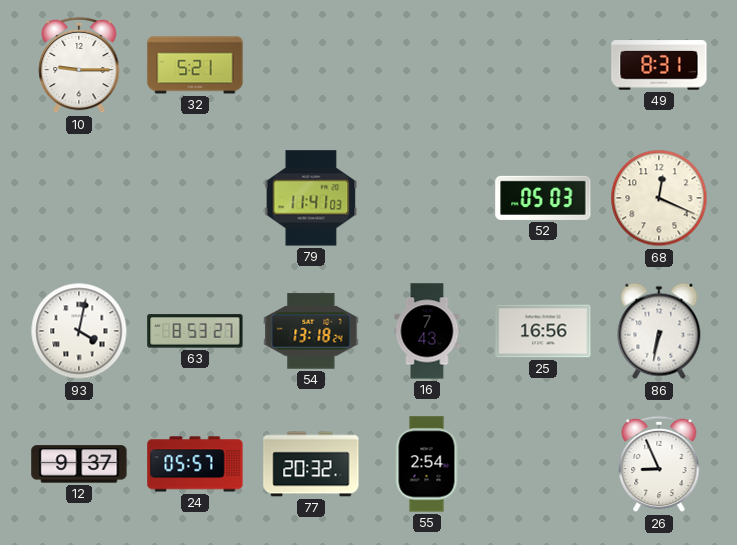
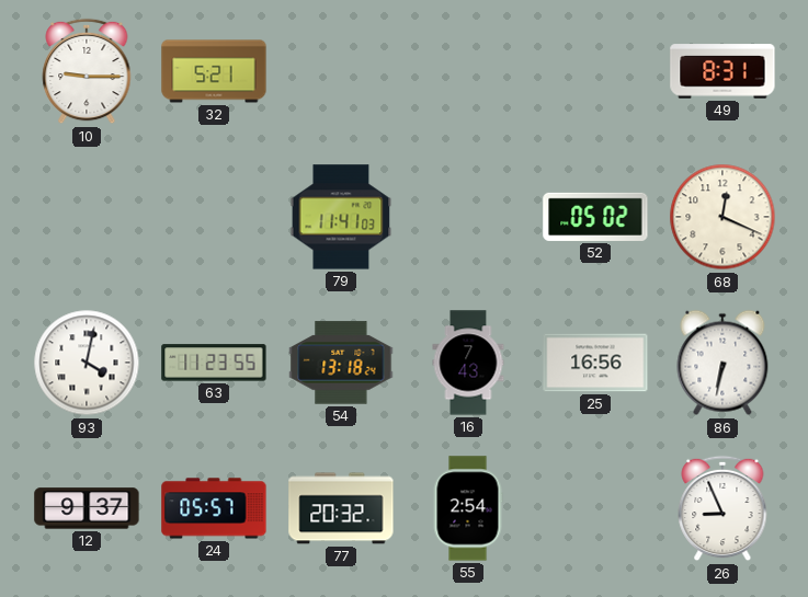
52: 05:03 -> 05:02
63: 8:53 -> 11:23
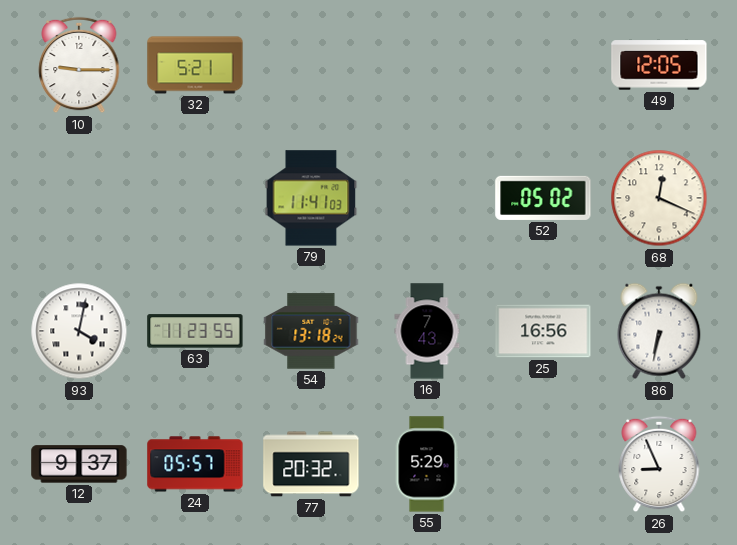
49: 8:31 -> 12:05
55: 2:54 -> 5:29
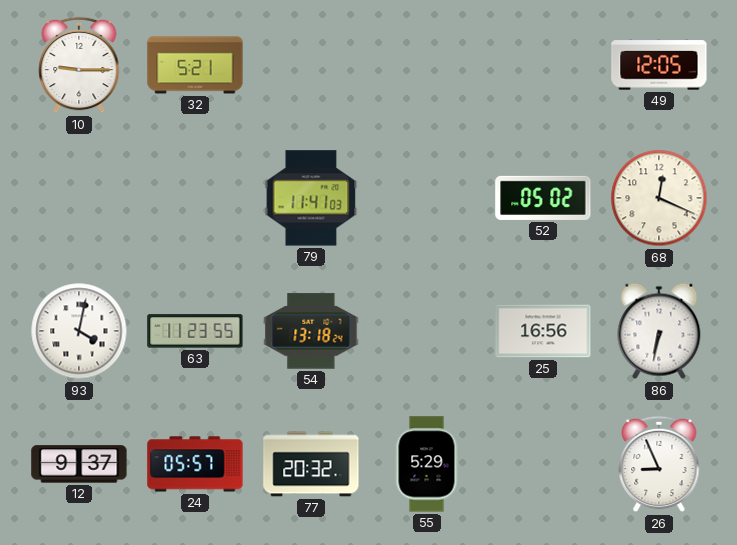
16: 7:43 -> none
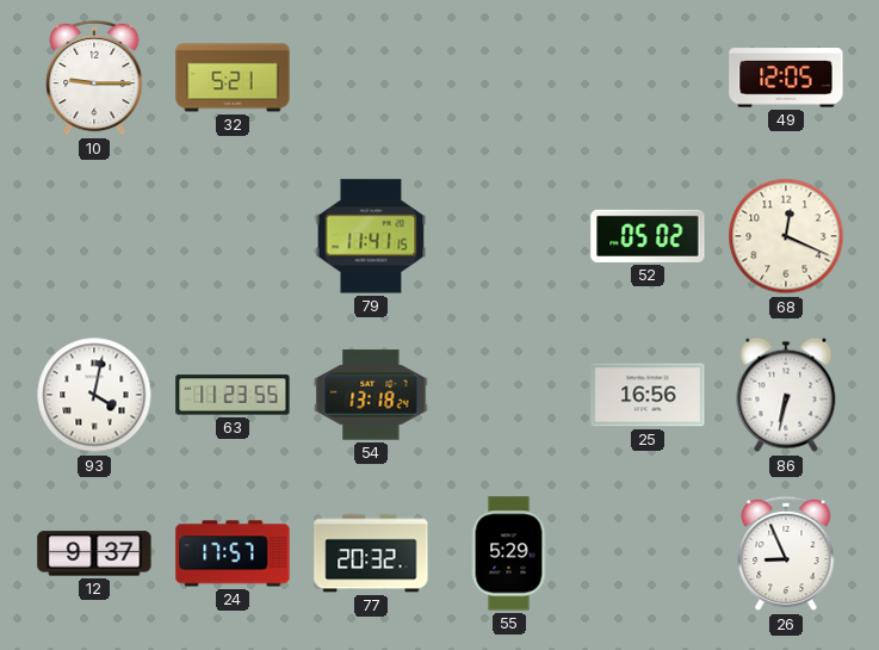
79: 11:41:03 -> 11:41:15
24: 05:57 -> 17:57
